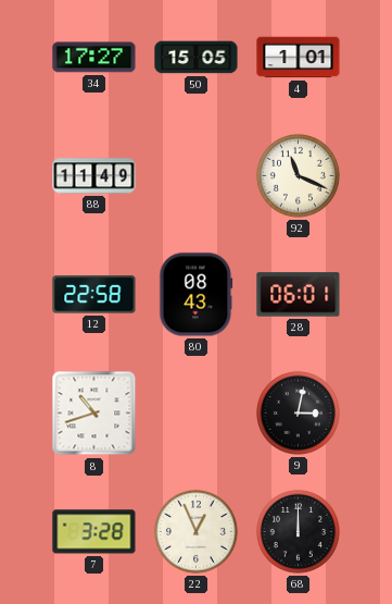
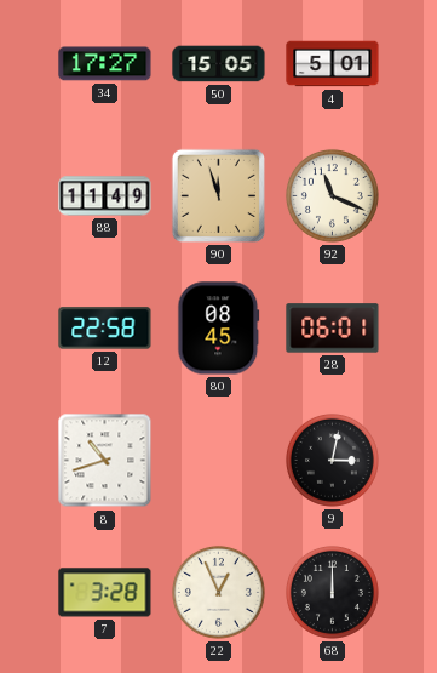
4: 1:01 -> 5:01
90: none -> 11:57
80: 08:43 -> 08:45
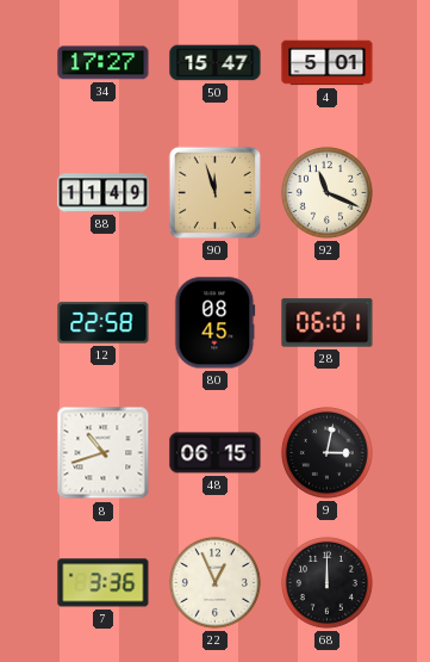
50: 15:05 -> 15:47
48: none -> 06:15
7: 3:28 -> 3:36
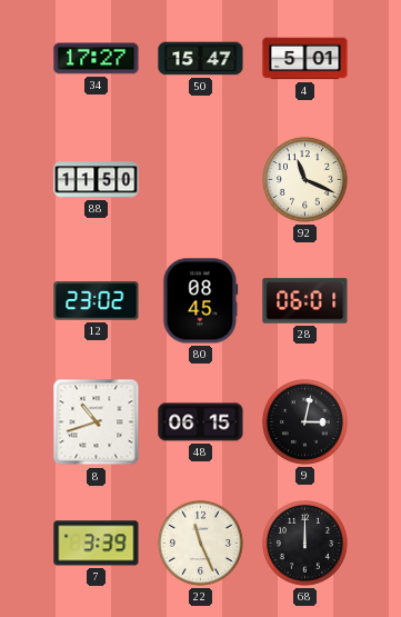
88: 11:49 -> 11:50
90: 11:57 -> none
12: 22:58 -> 23:02
7: 3:36 -> 3:39
22: 12:56 -> 11:26
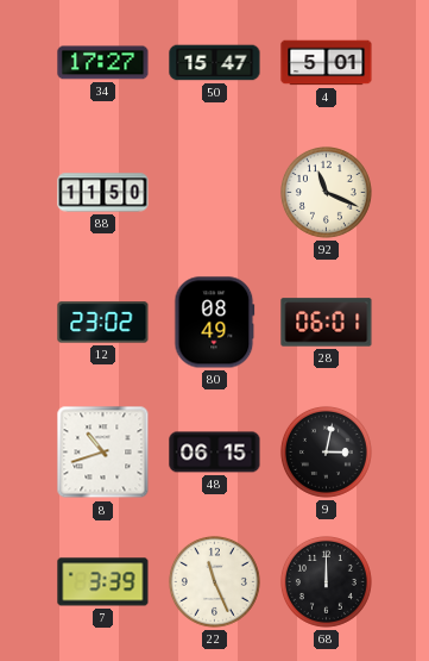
80: 08:45 -> 08:49
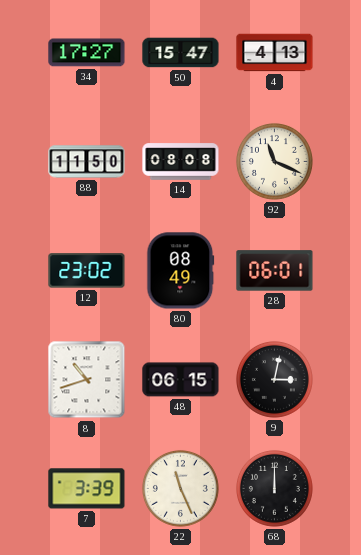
4: 5:01 -> 4:13
14: none -> 08:08
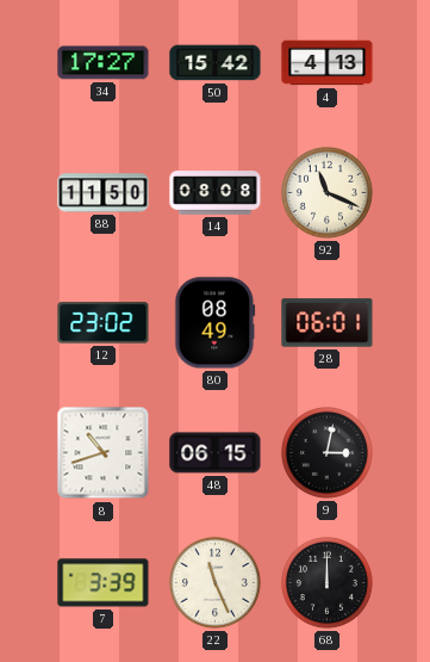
50: 15:47 -> 15:42
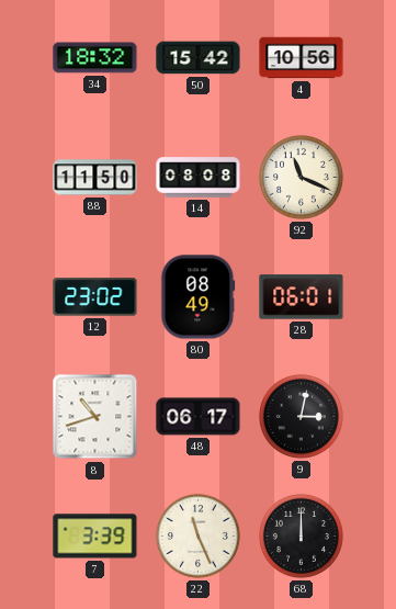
34: 17:27 -> 18:32
4: 4:13 -> 10:56
48: 06:15 -> 06:17
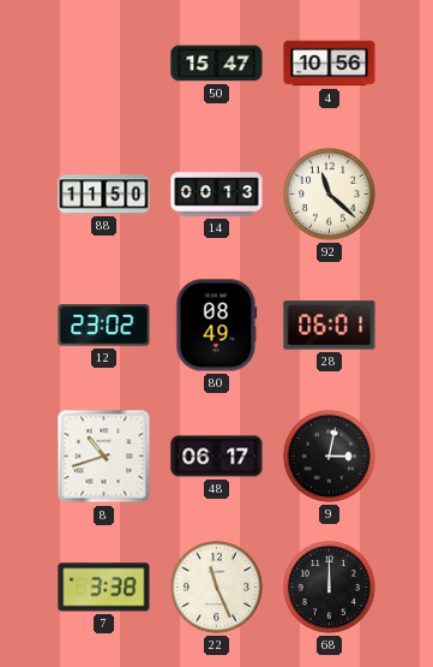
34: 18:32 -> none
50: 15:42 -> 15:47
14: 08:08 -> 00:13
92: 11:19 -> 11:22
7: 3:39 -> 3:38
